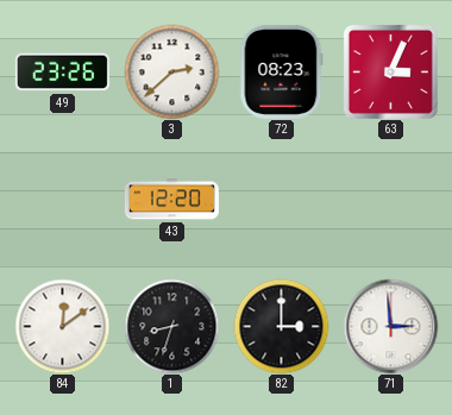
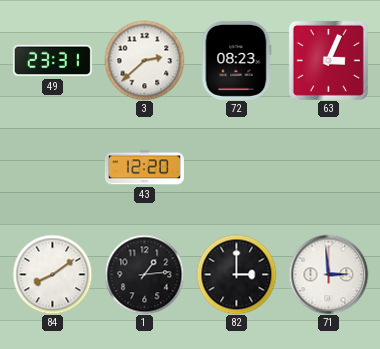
49: 23:26 -> 23:31
84: 12:09 -> 8:09
1: 8:33 -> 1:14
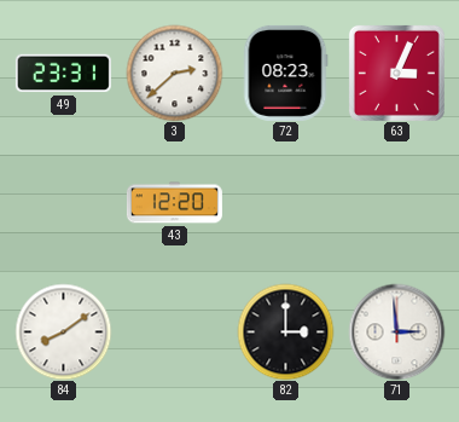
1: 1:14 -> none
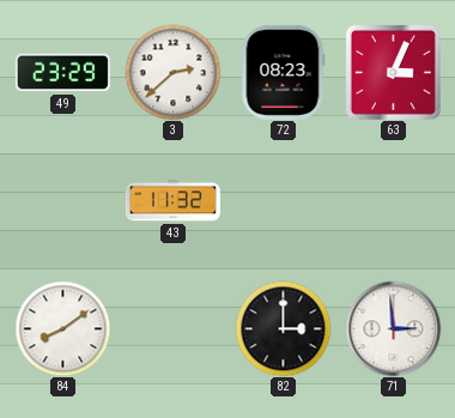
49: 23:31 -> 23:29
43: 12:20 -> 11:32
